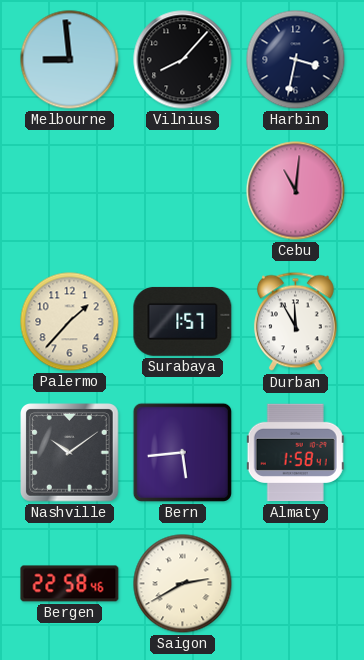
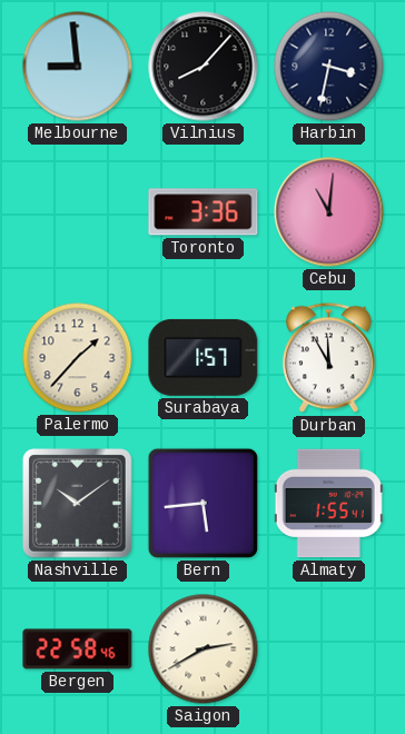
Toronto: none -> 3:36
Almaty: 1:58 -> 1:55
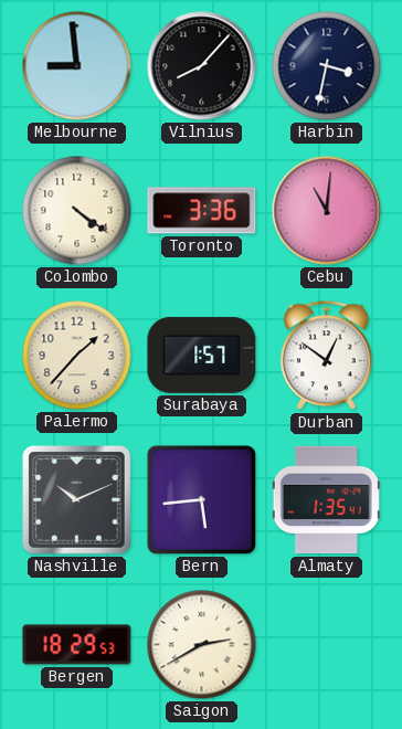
Colombo: none -> 4:21
Durban: 11:55 -> 12:51
Nashville: 10:09 -> 10:11
Almaty: 1:55 -> 1:35
Bergen: 22:58 -> 18:29
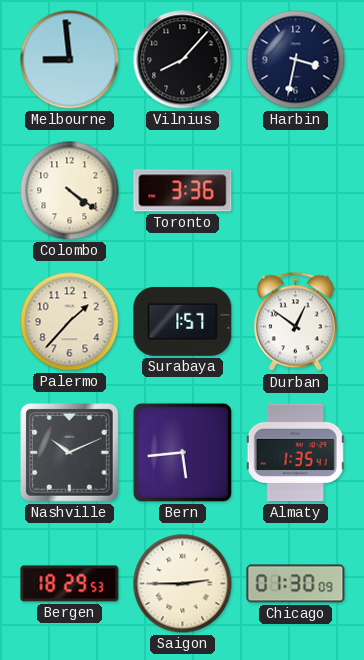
Cebu: 11:01 -> none
Saigon: 2:40 -> 2:45
Chicago: none -> 01:30
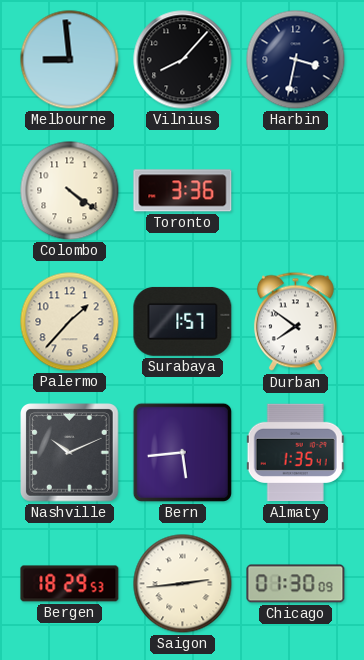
Durban: 12:51 -> 7:51
Saigon: 2:45 -> 2:44
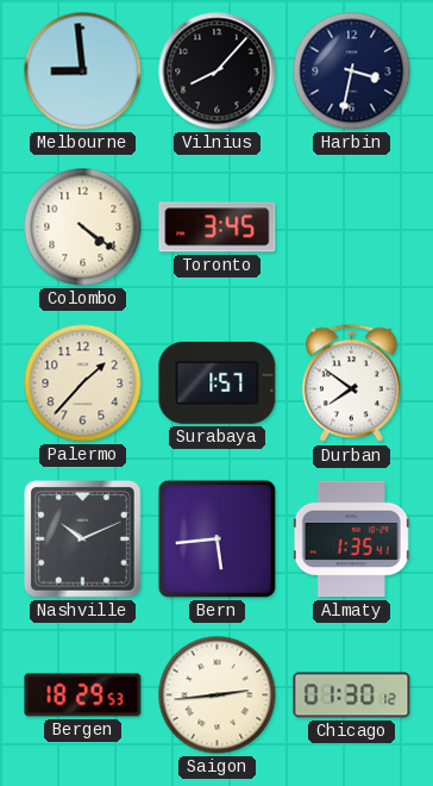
Toronto: 3:36 -> 3:45
Chicago: 01:30:09 -> 01:30:12
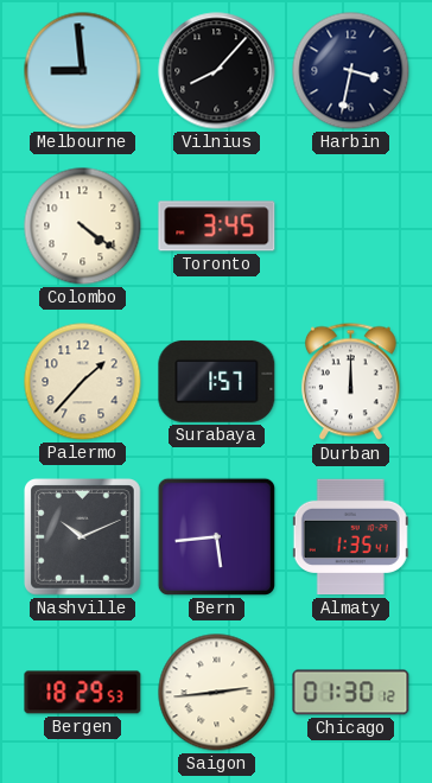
Durban: 7:51 -> 12:00
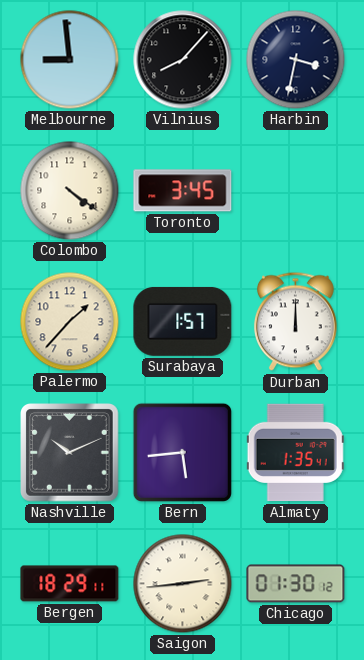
Bergen: 18:29:53 -> 18:29:11
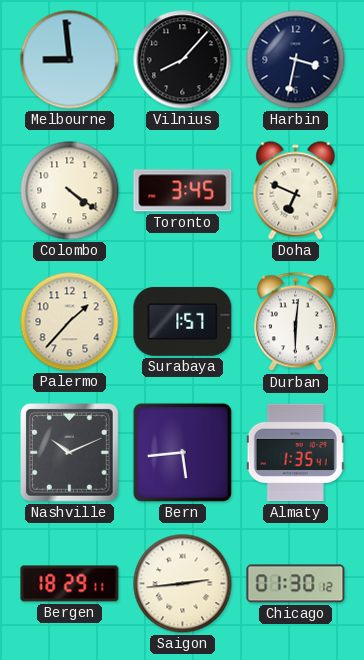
Doha: none -> 6:49
Durban: 12:00 -> 6:01
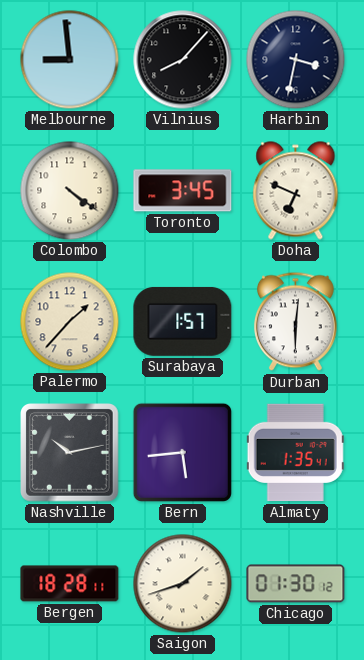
Nashville: 10:11 -> 10:13
Bergen: 18:29 -> 18:28
Saigon: 2:44 -> 1:42
